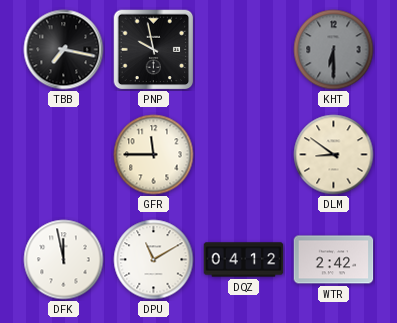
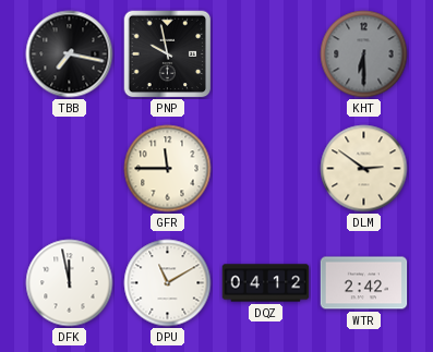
DLM: 8:51 -> 2:51
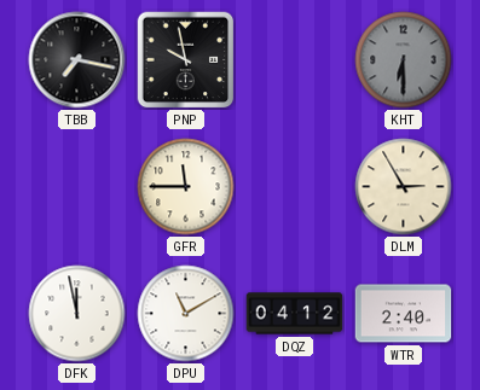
DLM: 2:51 -> 2:55
WTR: 2:42 -> 2:40
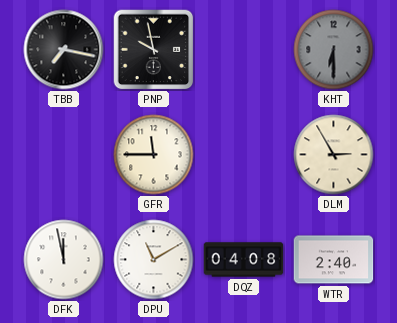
DQZ: 04:12 -> 04:08
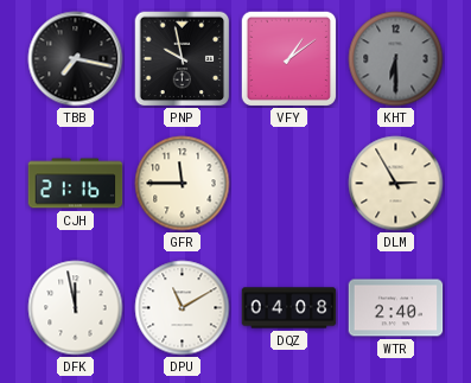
VFY: none -> 1:09
CJH: none -> 21:16
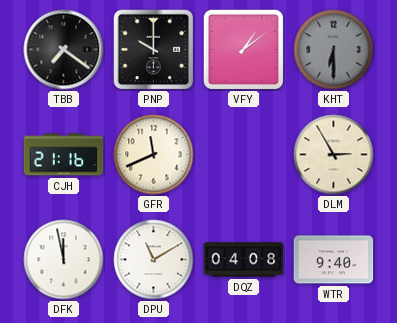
TBB: 7:17 -> 7:21
PNP: 9:58 -> 10:00
GFR: 11:45 -> 11:41
WTR: 2:40 -> 9:40
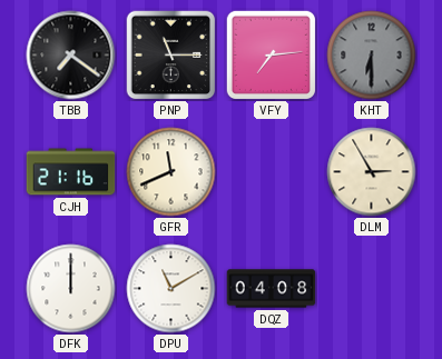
PNP: 10:00 -> 11:15
VFY: 1:09 -> 7:14
DFK: 11:58 -> 12:00
WTR: 9:40 -> none
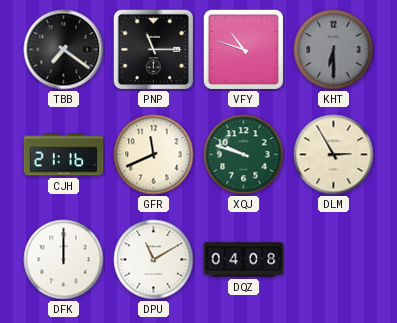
VFY: 7:14 -> 10:48
XQJ: none -> 9:48
